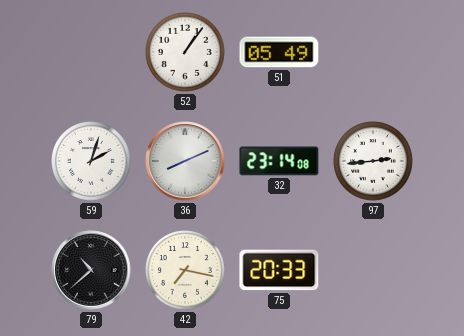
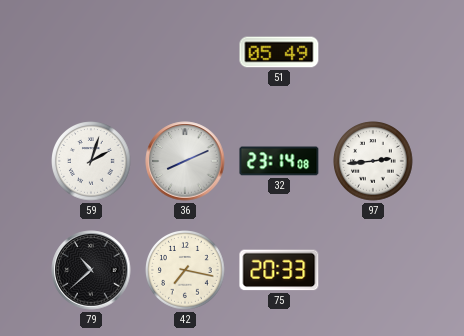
52: 1:06 -> none
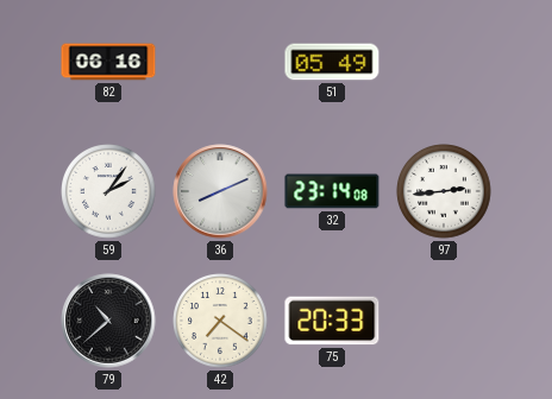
82: none -> 06:16
59: 2:03 -> 2:06
42: 7:17 -> 7:21
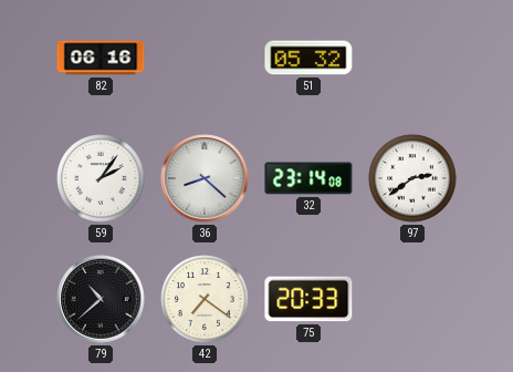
51: 05:49 -> 05:32
36: 8:11 -> 8:22
97: 2:44 -> 2:39
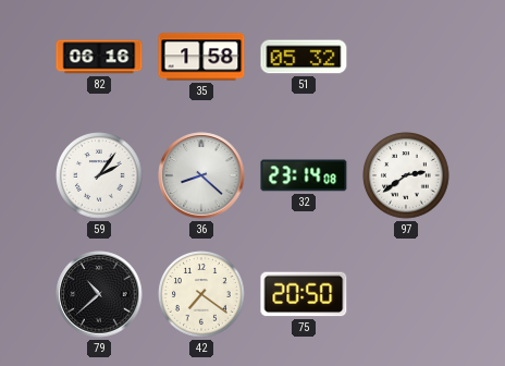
35: none -> 1:58
75: 20:33 -> 20:50
